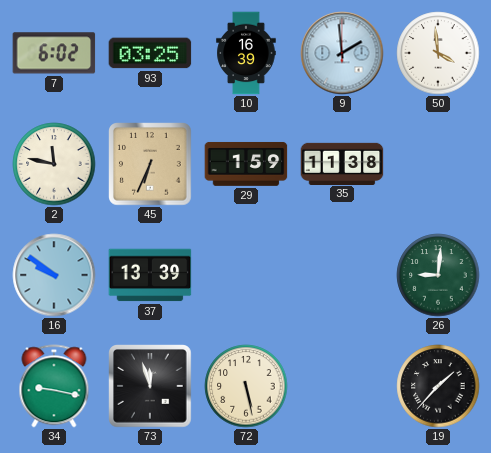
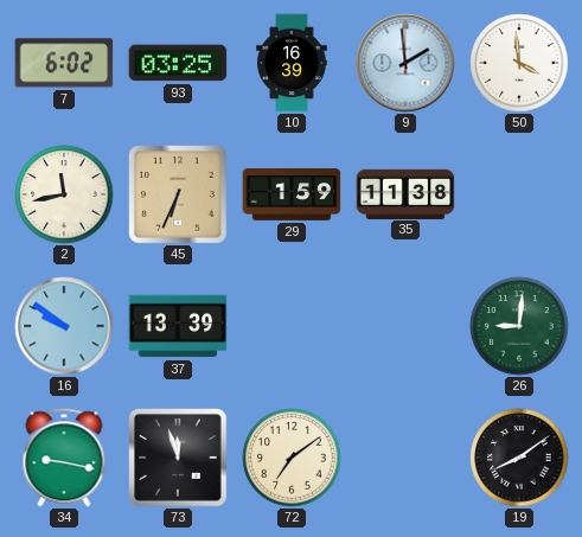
2: 11:47 -> 11:43
72: 5:28 -> 7:09
19: 1:37 -> 8:09
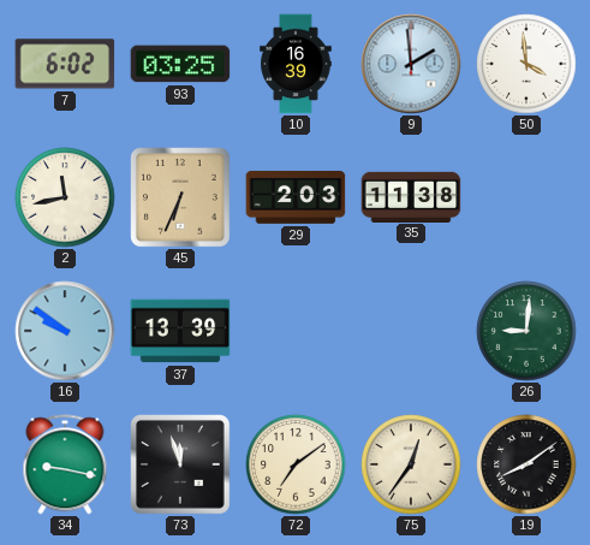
29: 1:59 -> 2:03
75: none -> 12:36
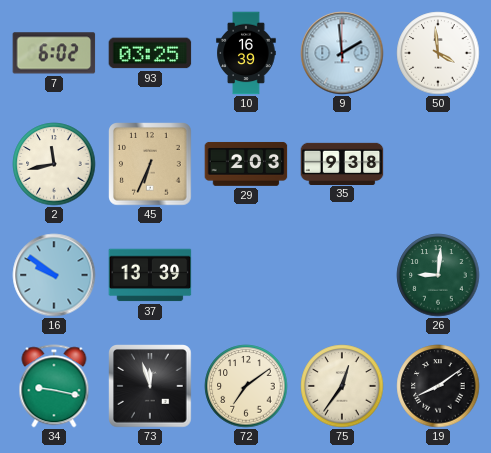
35: 11:38 -> 9:38
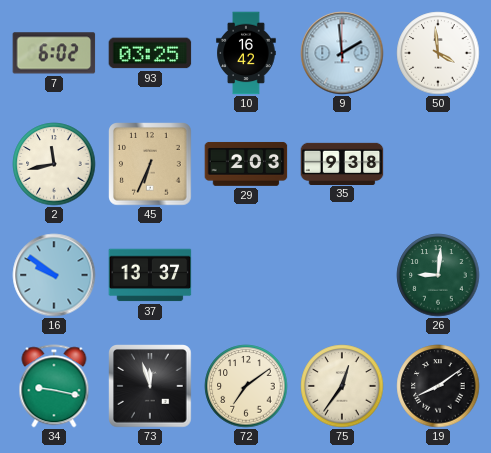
10: 16:39 -> 16:42
37: 13:39 -> 13:37
